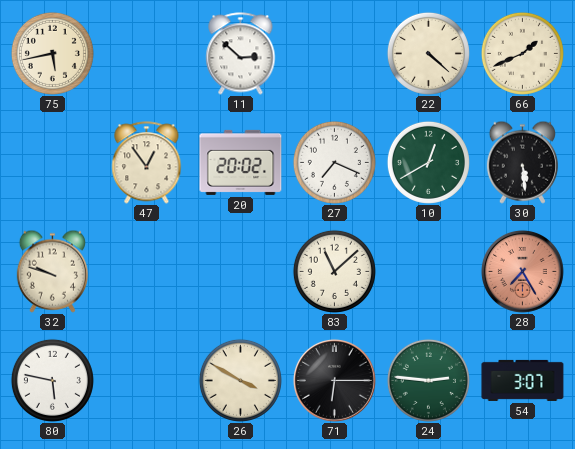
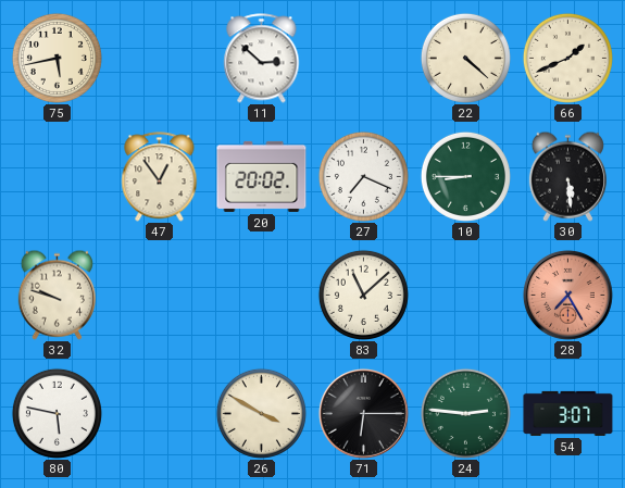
10: 12:40 -> 8:45
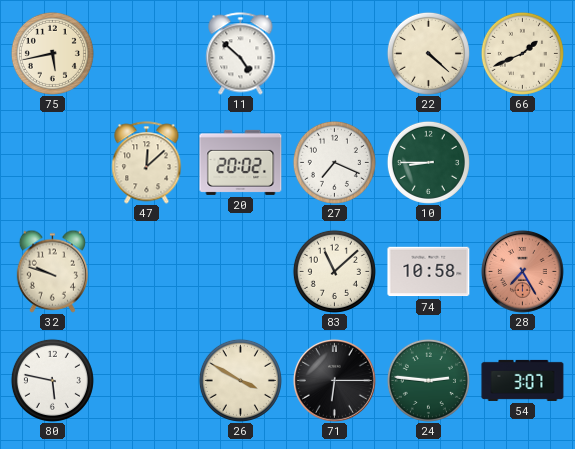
11: 2:52 -> 4:52
47: 12:54 -> 12:08
30: 5:29 -> none
74: none -> 10:58
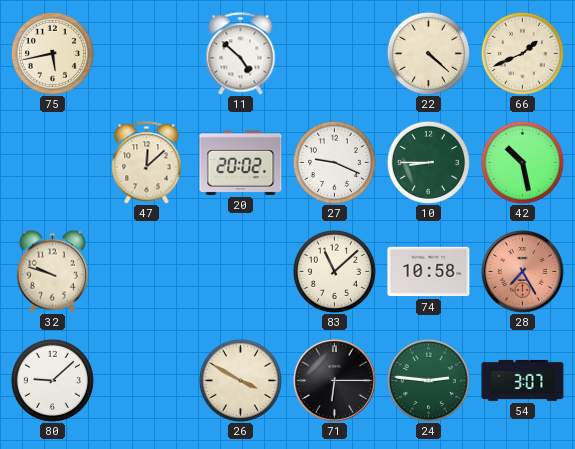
27: 7:19 -> 9:19
42: none -> 10:28
80: 5:47 -> 9:08
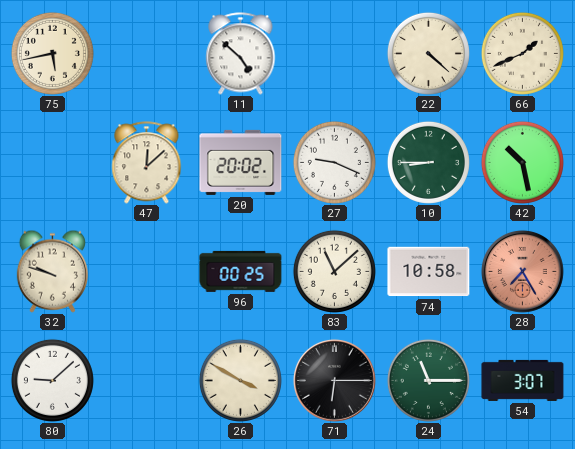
96: none -> 00:25
24: 2:46 -> 11:15
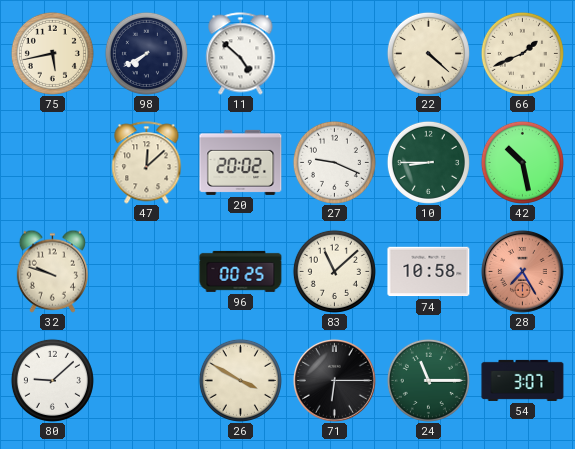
98: none -> 7:40
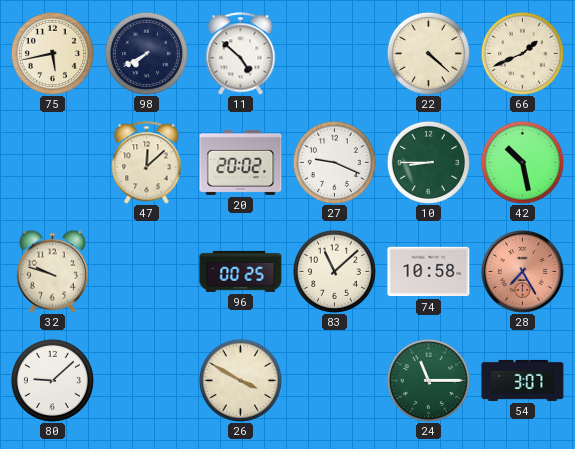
71: 6:15 -> none
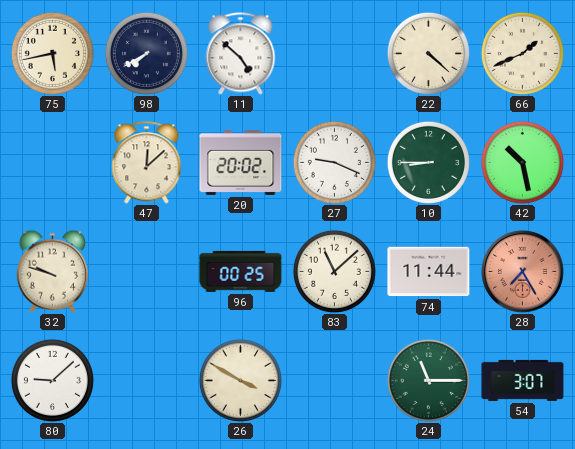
74: 10:58 -> 11:44
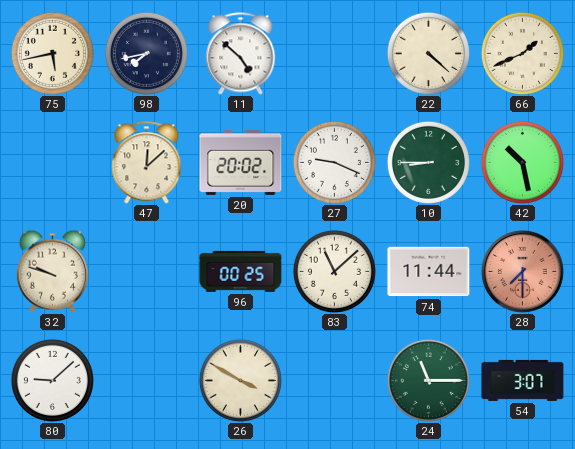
98: 7:40 -> 7:43
28: 7:25 -> 7:30
